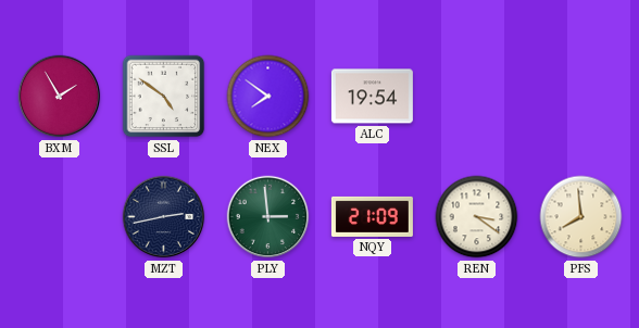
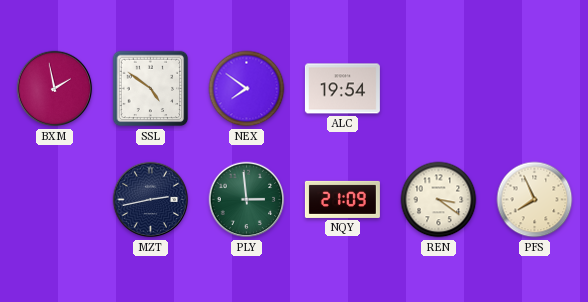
BXM: 1:55 -> 1:58
PFS: 7:59 -> 7:56
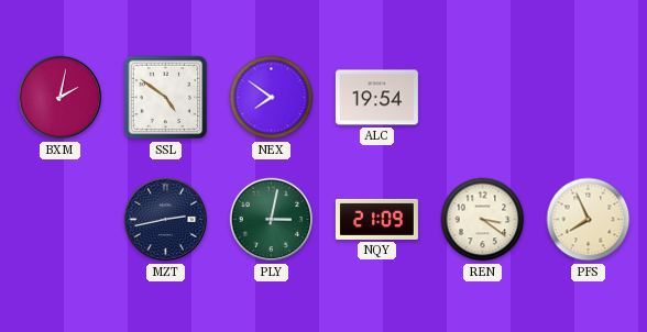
BXM: 1:58 -> 2:02
PLY: 2:59 -> 3:02
